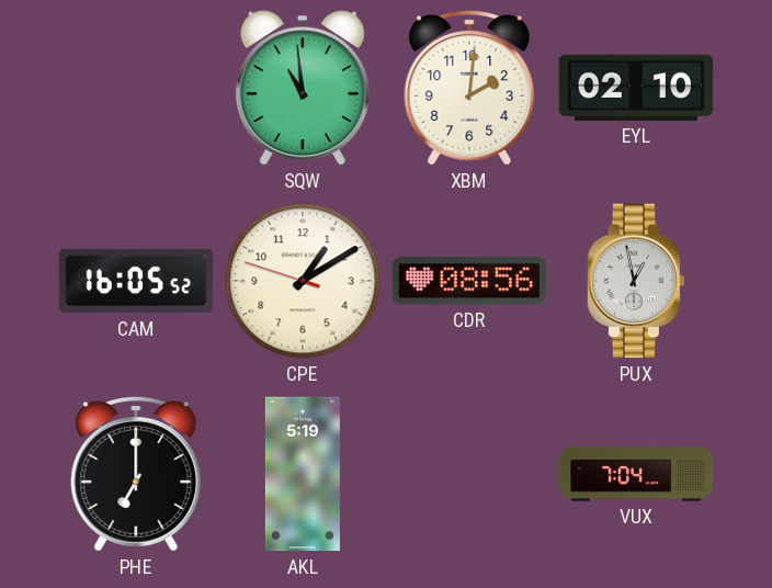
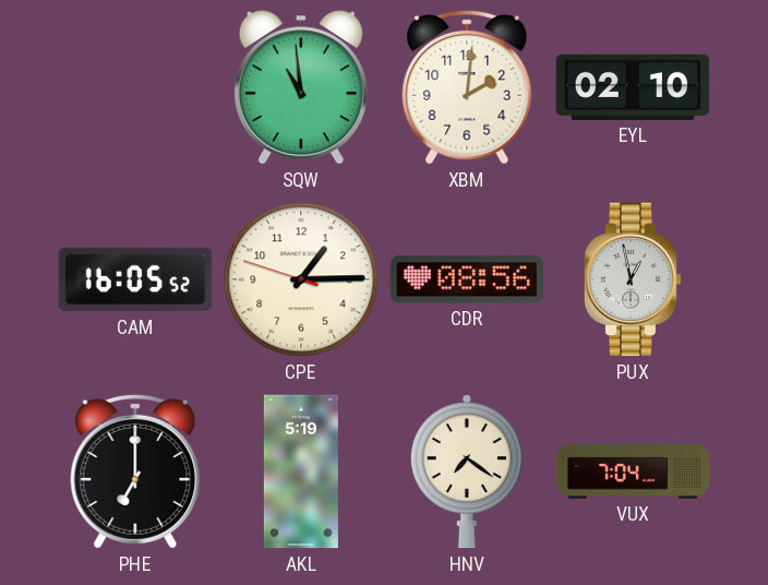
CPE: 1:09 -> 1:14
HNV: none -> 7:21
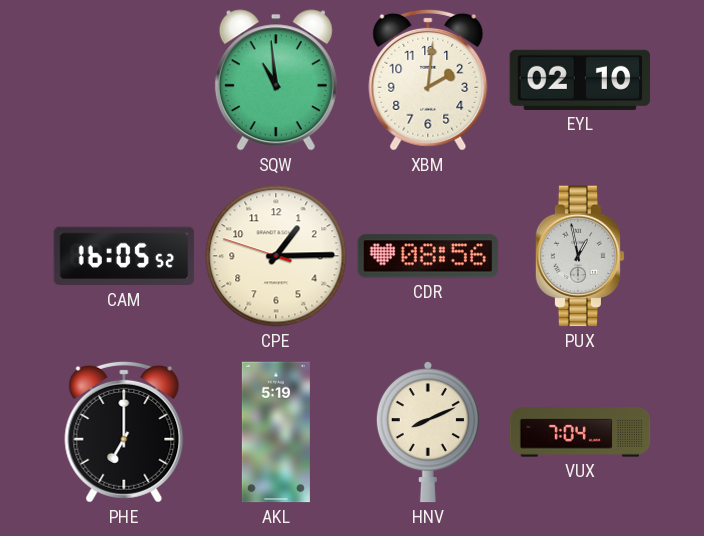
HNV: 7:21 -> 8:11
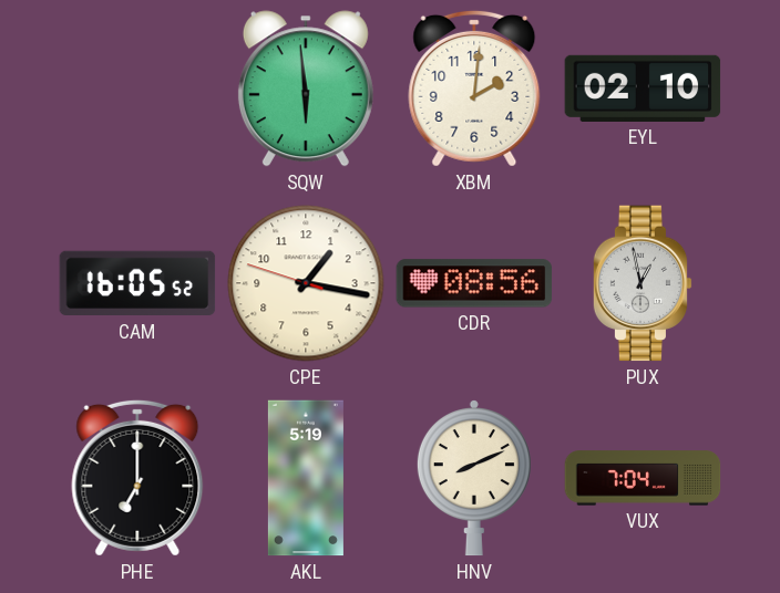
SQW: 10:59 -> 5:59
CPE: 1:14 -> 1:16
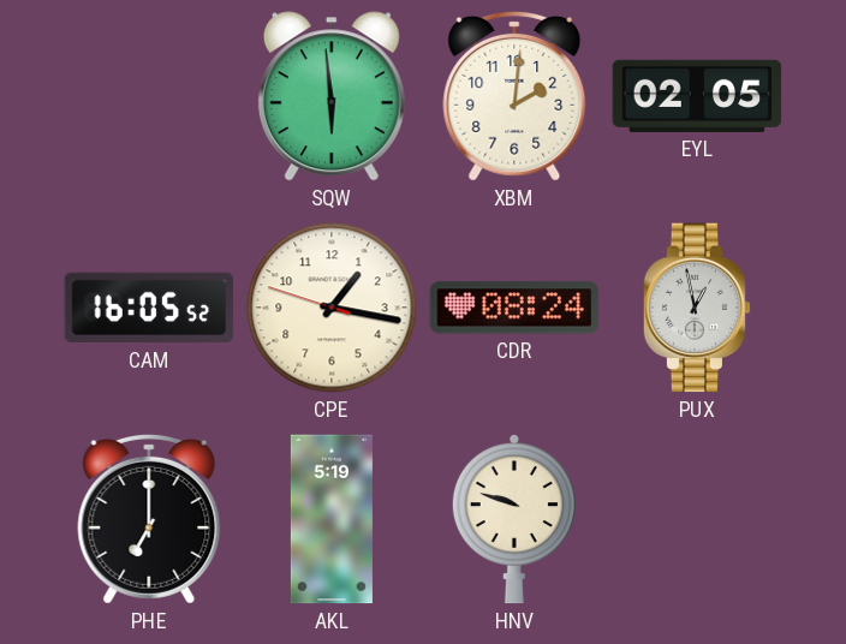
EYL: 02:10 -> 02:05
CDR: 08:56 -> 08:24
HNV: 8:11 -> 9:48
VUX: 7:04 -> none
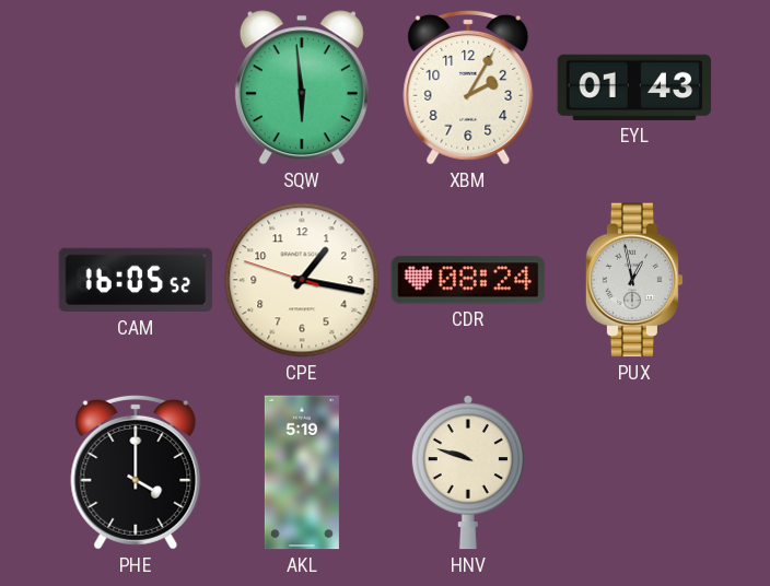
XBM: 2:01 -> 2:05
EYL: 02:05 -> 01:43
PHE: 7:00 -> 4:00
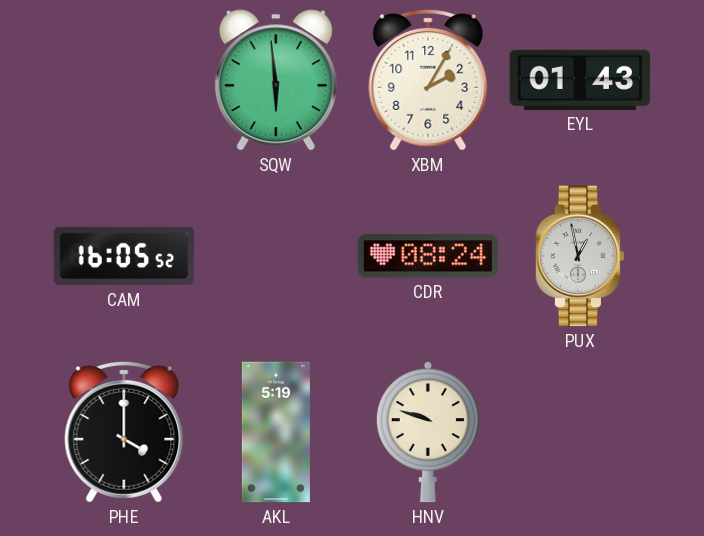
CPE: 1:16 -> none
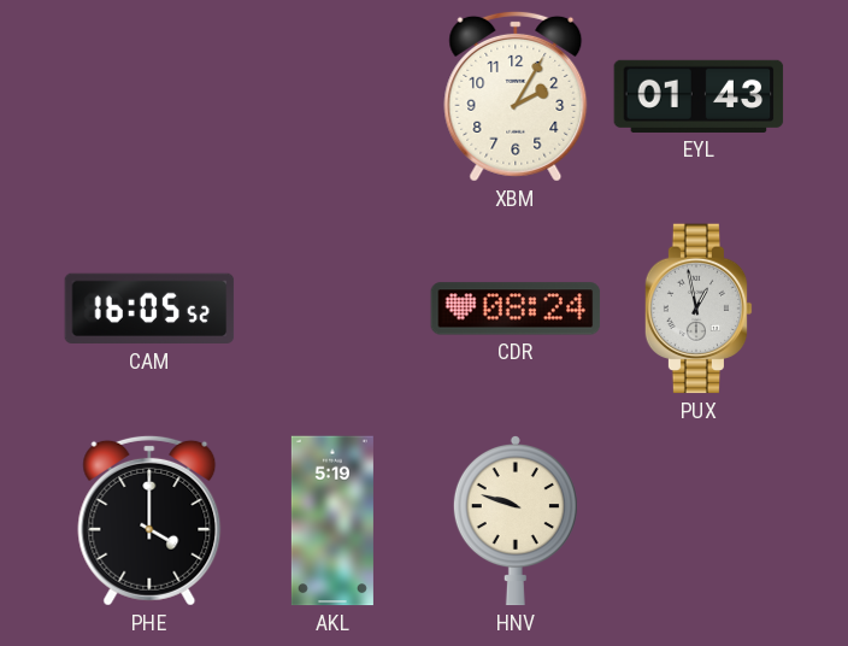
SQW: 5:59 -> none
